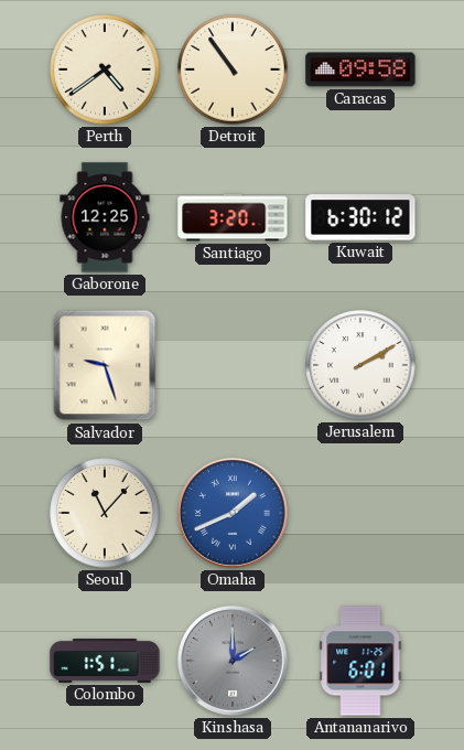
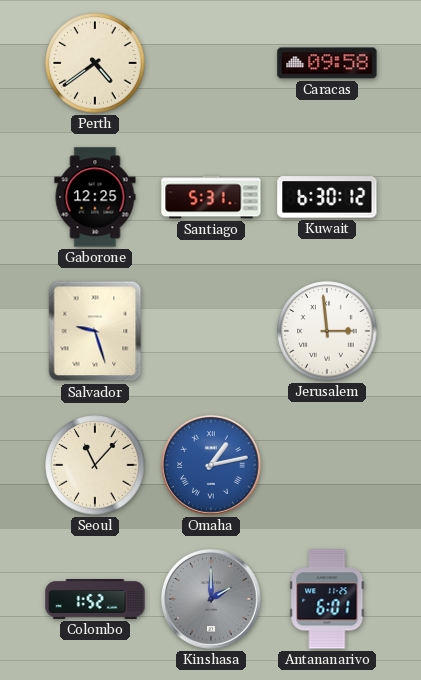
Detroit: 10:54 -> none
Santiago: 3:20 -> 5:31
Jerusalem: 2:10 -> 2:59
Omaha: 1:41 -> 1:13
Colombo: 1:51 -> 1:52
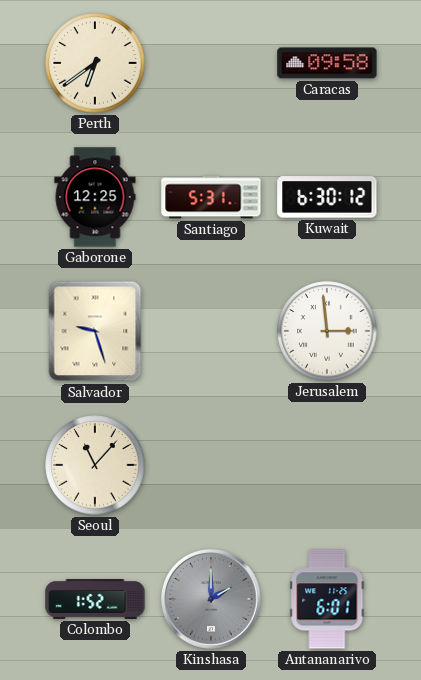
Perth: 4:39 -> 6:39
Omaha: 1:13 -> none
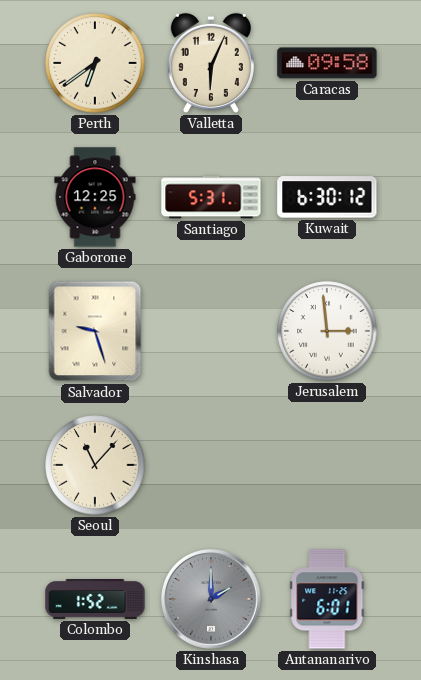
Valletta: none -> 6:04
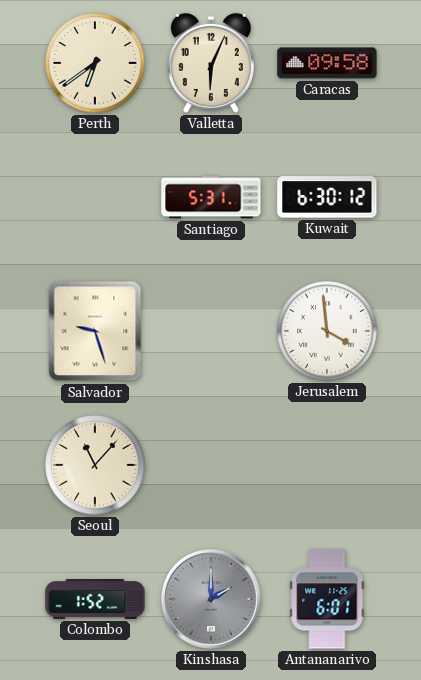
Gaborone: 12:25 -> none
Jerusalem: 2:59 -> 3:59
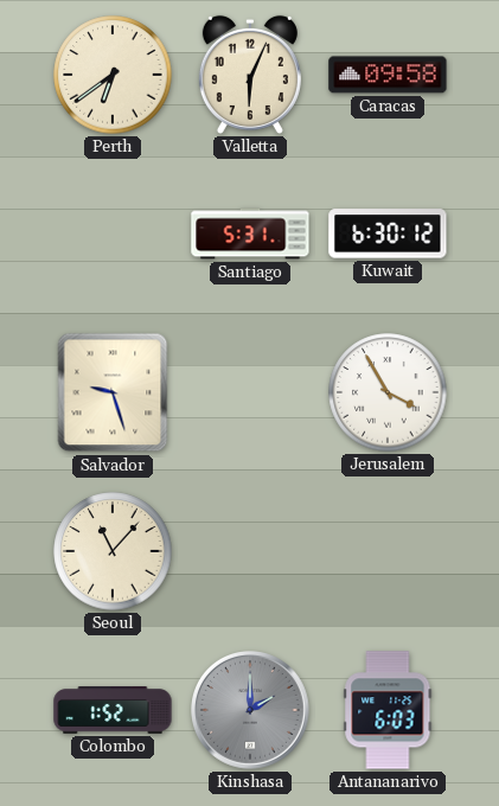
Jerusalem: 3:59 -> 3:55
Antananarivo: 6:01 -> 6:03
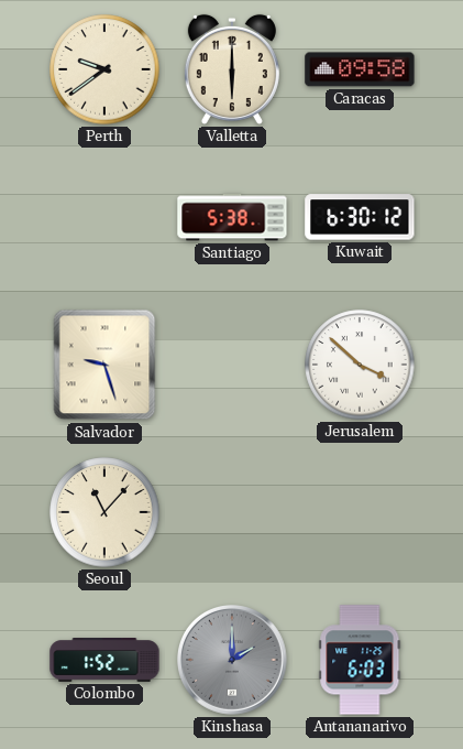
Perth: 6:39 -> 9:39
Valletta: 6:04 -> 6:00
Santiago: 5:31 -> 5:38
Jerusalem: 3:55 -> 3:52
